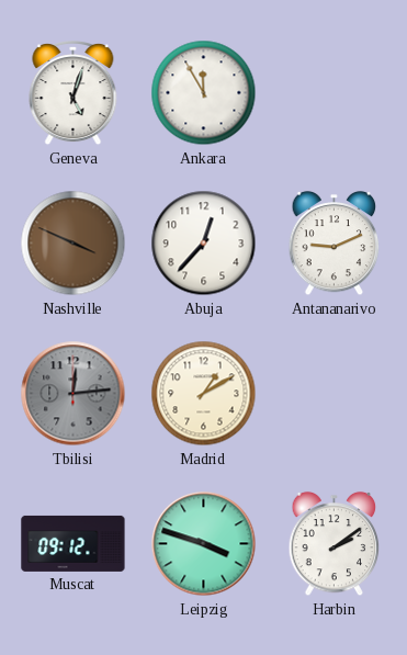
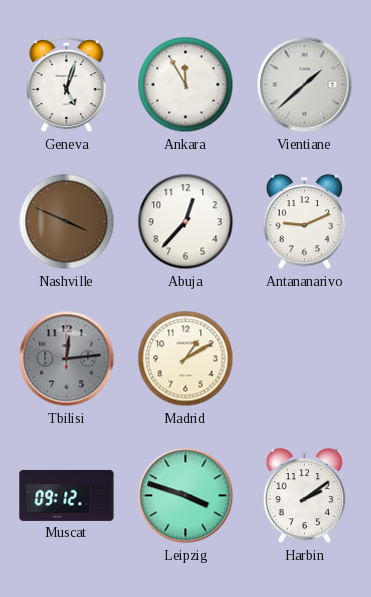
Vientiane: none -> 1:38
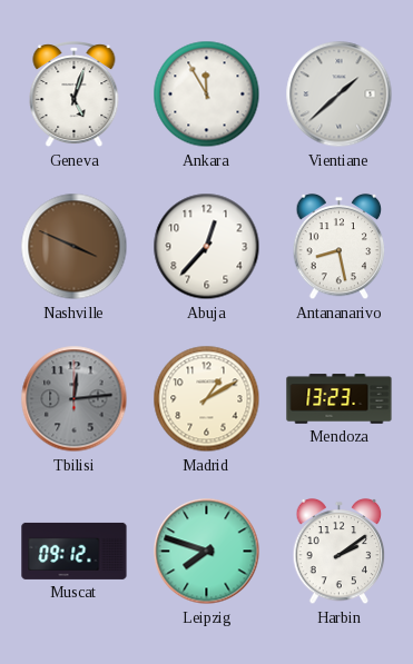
Antananarivo: 9:11 -> 8:28
Mendoza: none -> 13:23
Leipzig: 3:48 -> 7:48
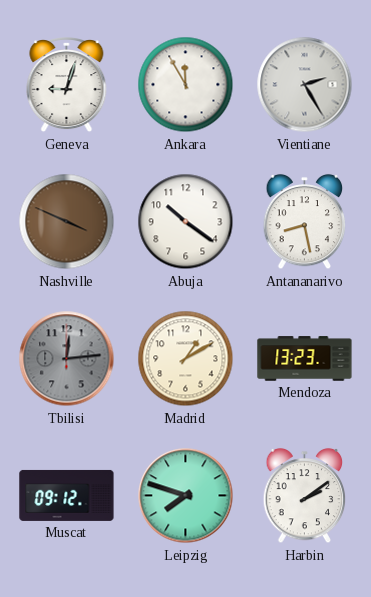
Geneva: 5:03 -> 9:03
Vientiane: 1:38 -> 2:25
Abuja: 12:37 -> 10:21
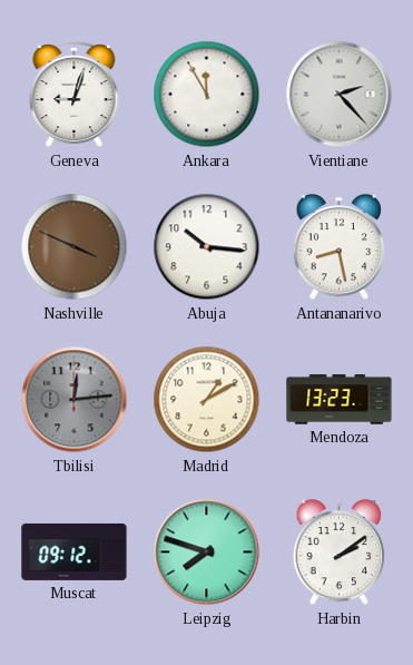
Vientiane: 2:25 -> 2:23
Abuja: 10:21 -> 10:16
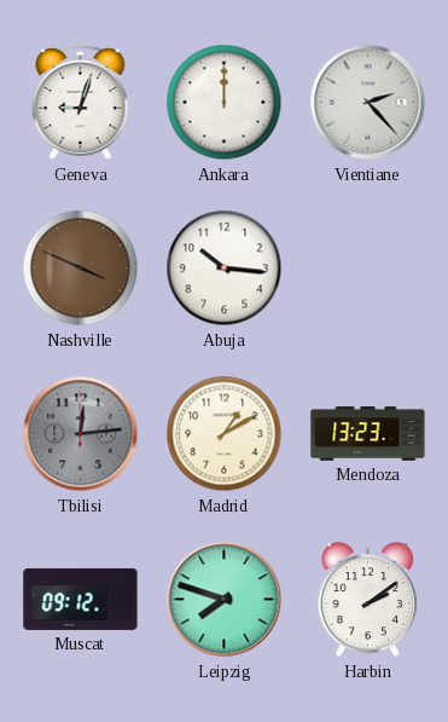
Ankara: 11:55 -> 12:00
Antananarivo: 8:28 -> none
